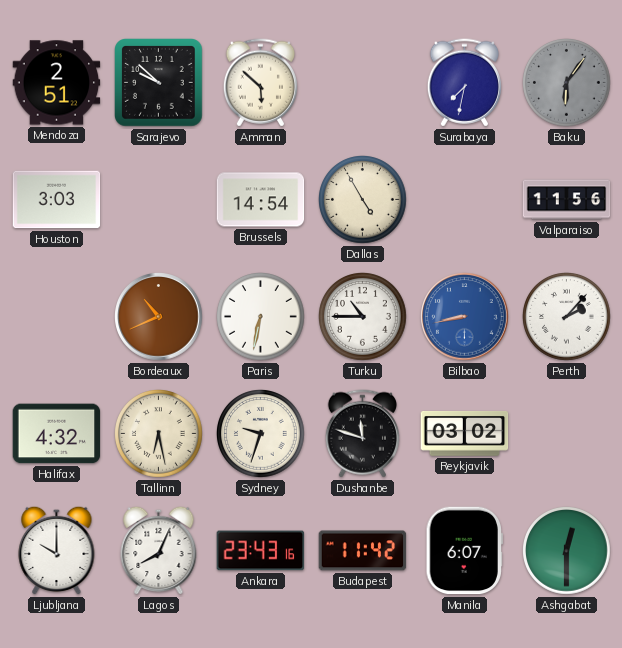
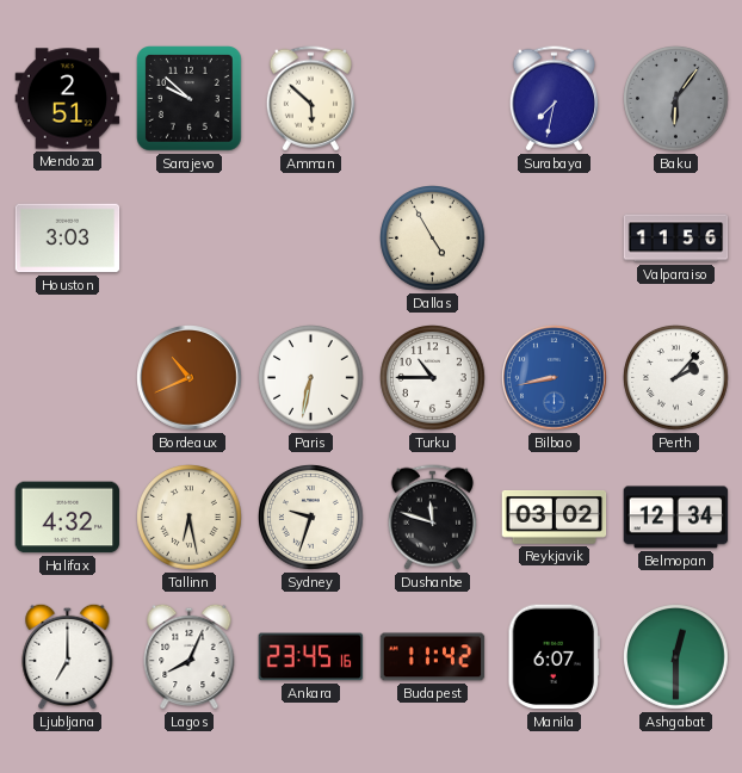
Brussels: 14:54 -> none
Belmopan: none -> 12:34
Ljubljana: 10:00 -> 7:00
Ankara: 23:43 -> 23:45
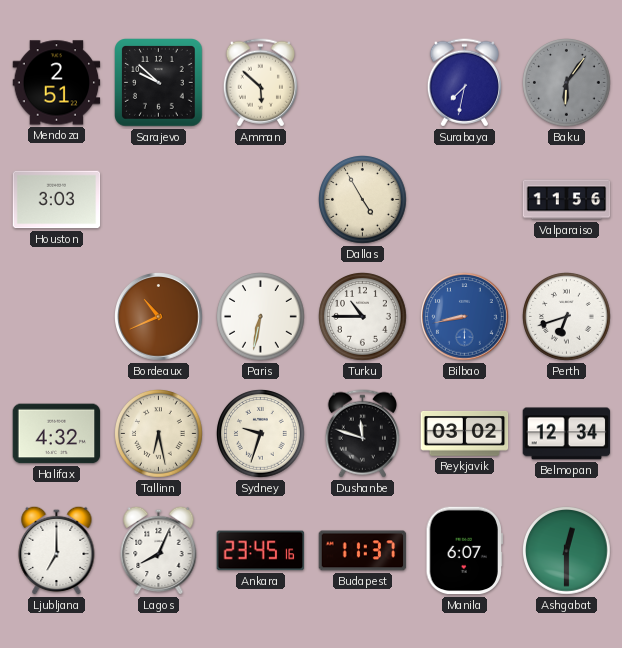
Perth: 2:07 -> 6:42
Budapest: 11:42 -> 11:37
